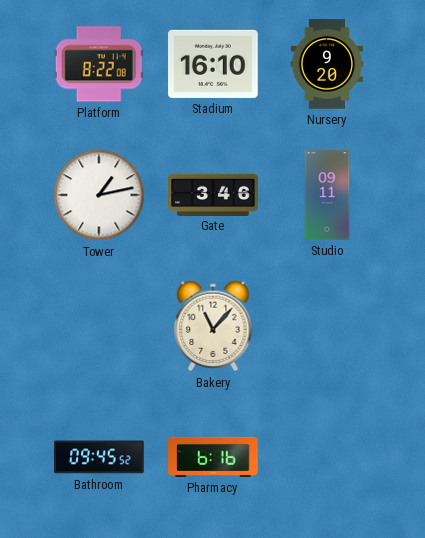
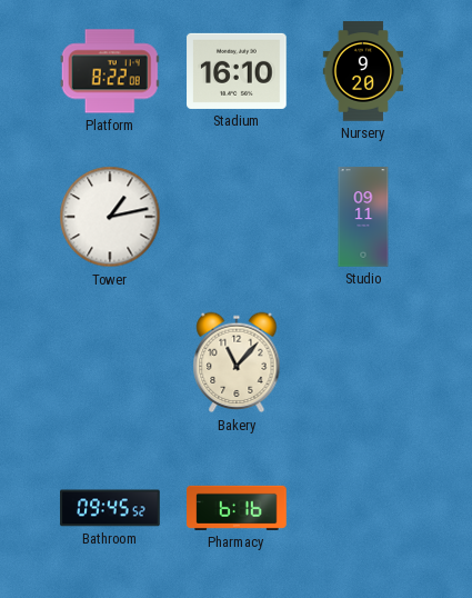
Gate: 3:46 -> none
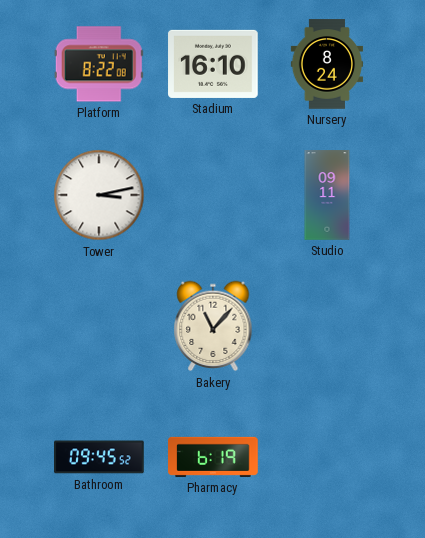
Nursery: 9:20 -> 8:24
Tower: 1:13 -> 3:13
Pharmacy: 6:16 -> 6:19
